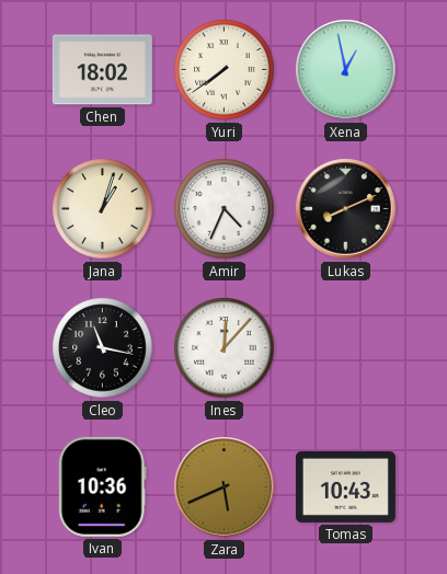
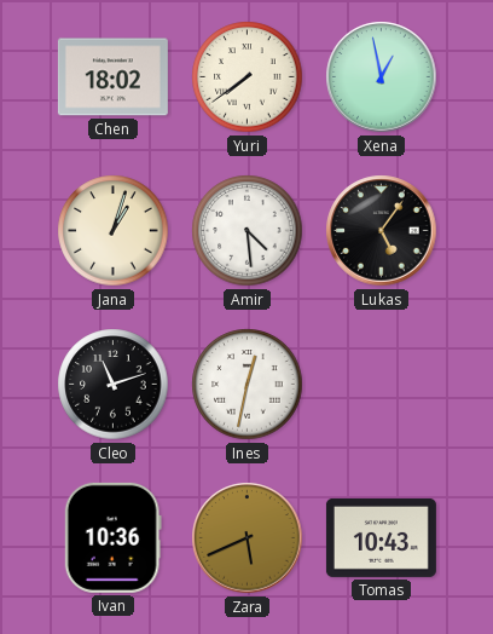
Amir: 4:34 -> 4:29
Lukas: 8:11 -> 5:06
Cleo: 11:17 -> 11:12
Ines: 12:07 -> 12:32
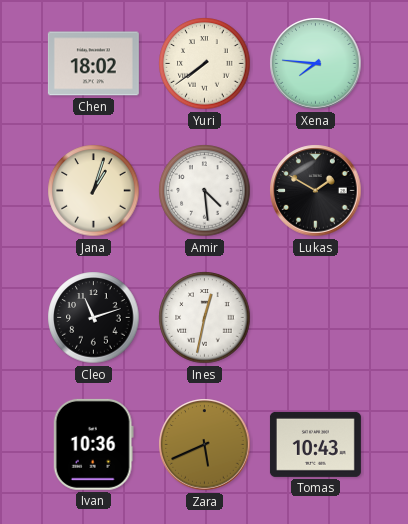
Xena: 12:58 -> 7:46
Lukas: 5:06 -> 1:50
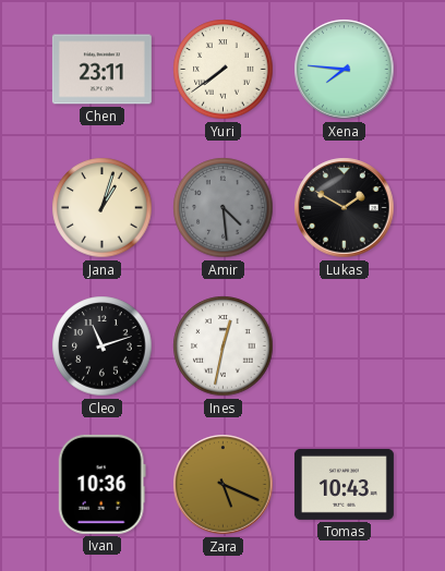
Chen: 18:02 -> 23:11
Amir dial: white -> grey
Zara: 5:41 -> 5:19
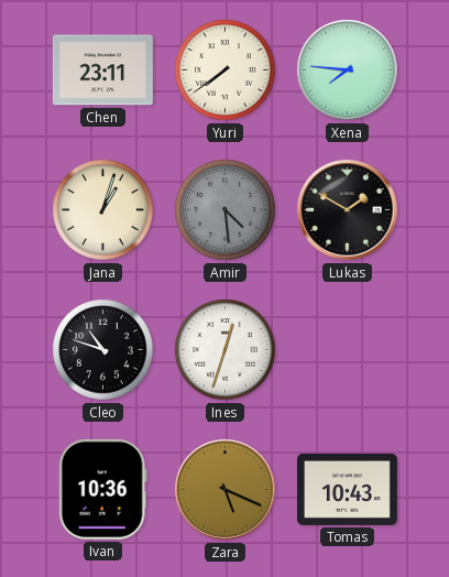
Cleo: 11:12 -> 10:48
Ines: 12:32 -> 12:33
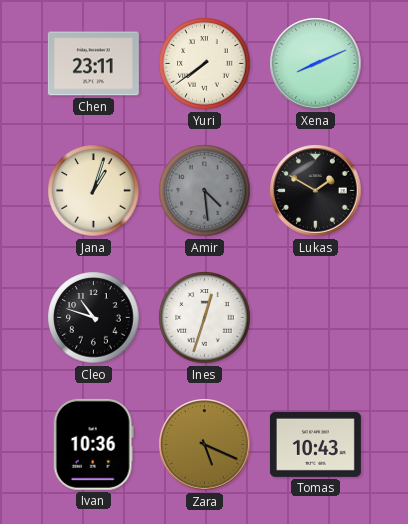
Xena: 7:46 -> 8:11
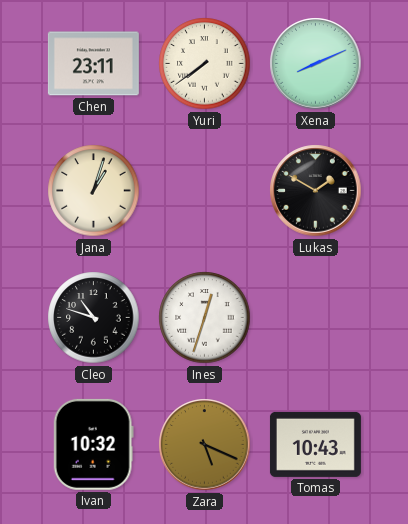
Amir: 4:29 -> none
Ivan: 10:36 -> 10:32
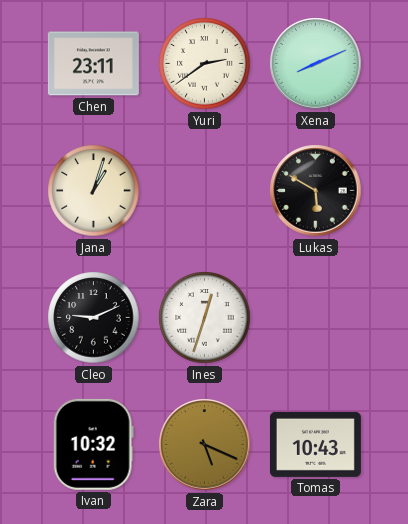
Yuri: 7:39 -> 2:39
Lukas: 1:50 -> 5:50
Cleo: 10:48 -> 9:11
